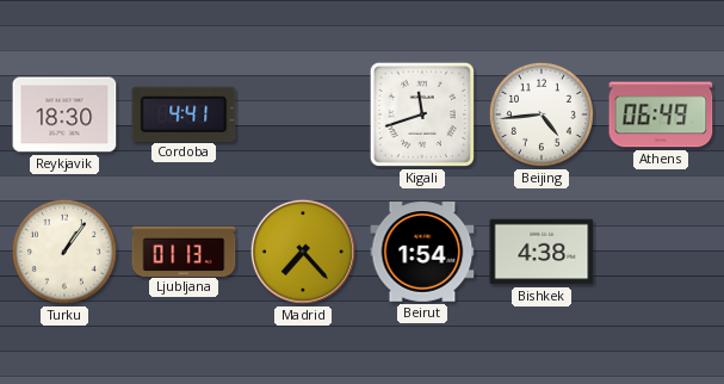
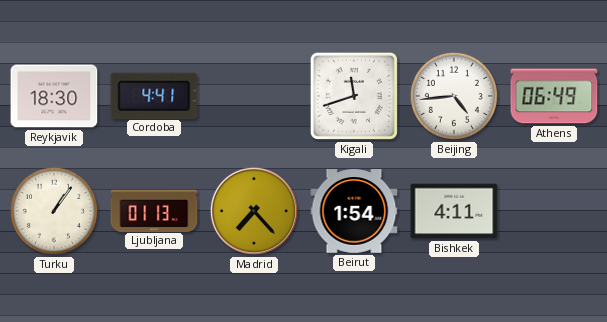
Bishkek: 4:38 -> 4:11
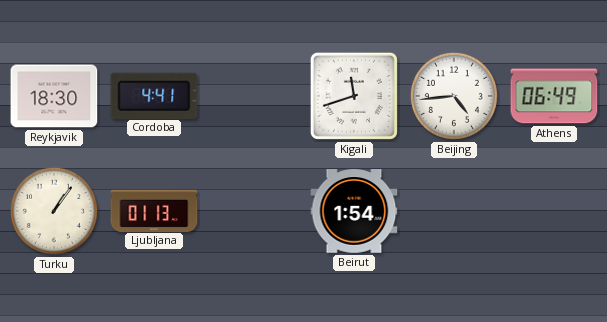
Madrid: 7:23 -> none
Bishkek: 4:11 -> none
